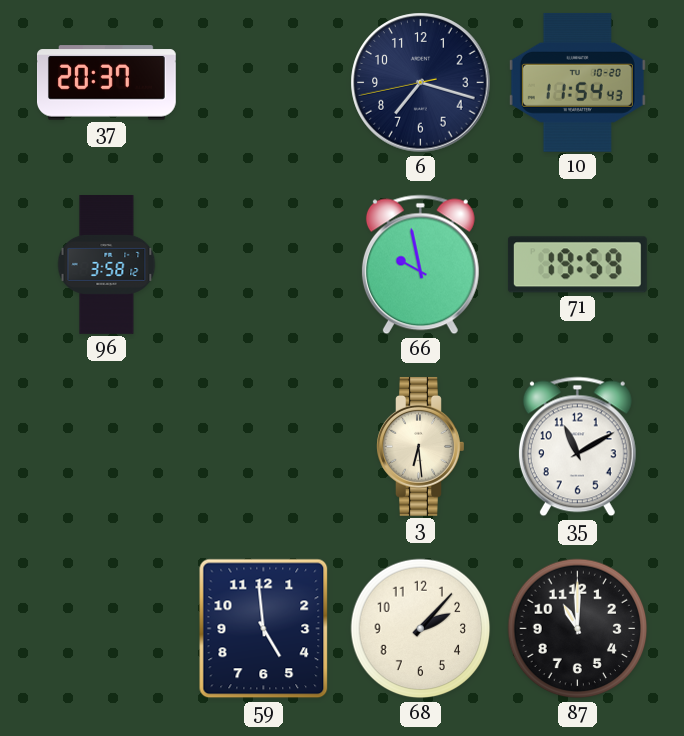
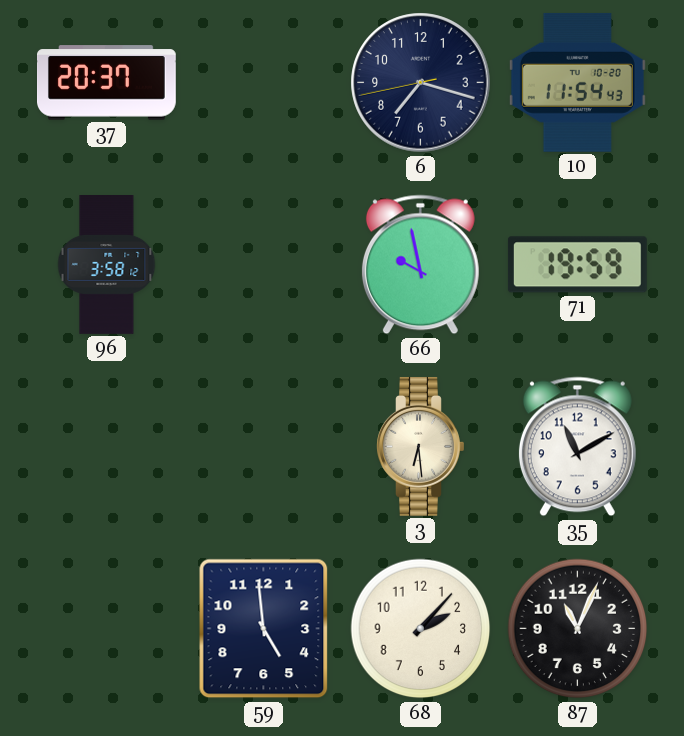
87: 11:00 -> 11:04
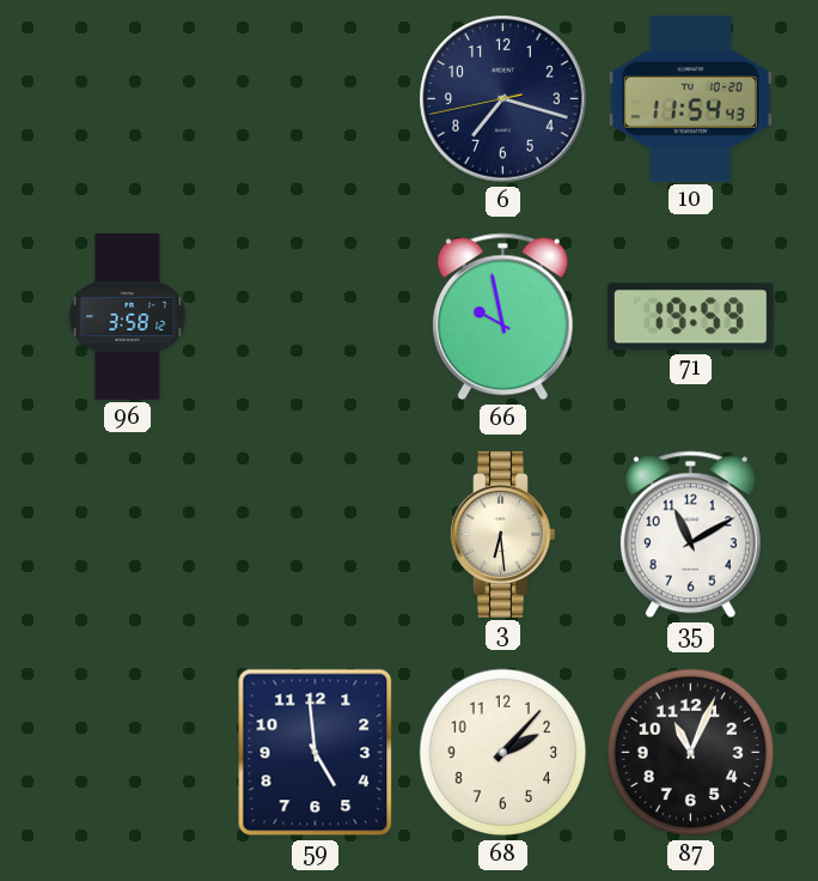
37: 20:37 -> none
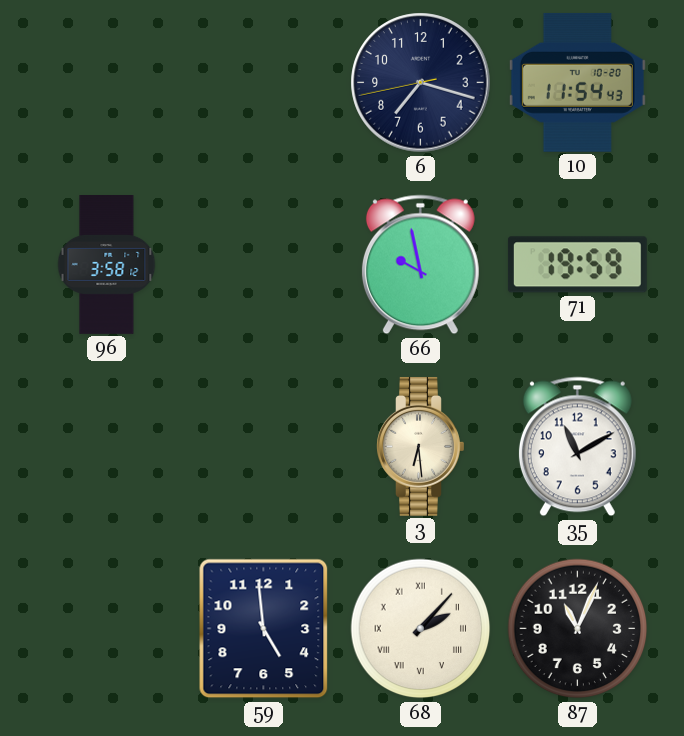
68 numerals: Arabic -> Roman
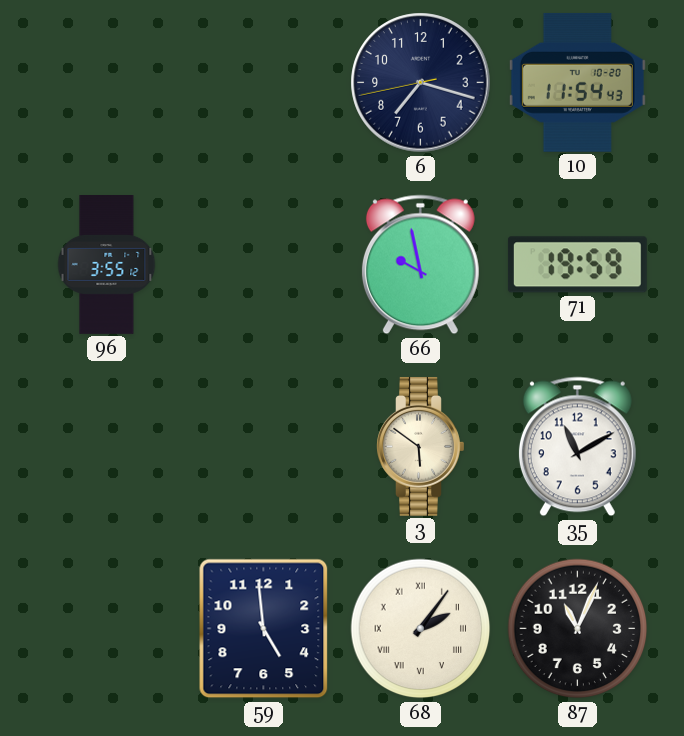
96: 3:58 -> 3:55
3: 6:29 -> 5:51
68: 2:07 -> 2:06
